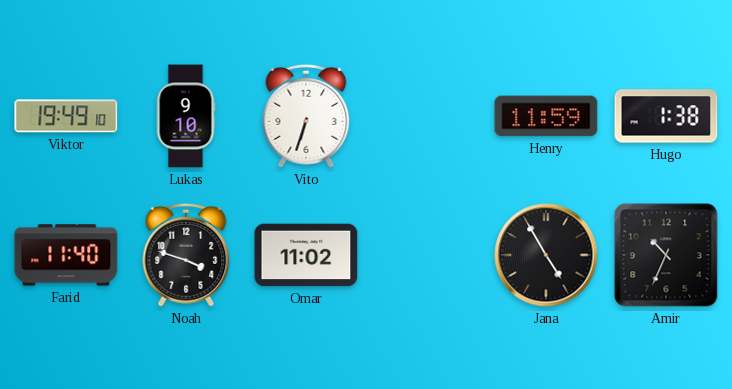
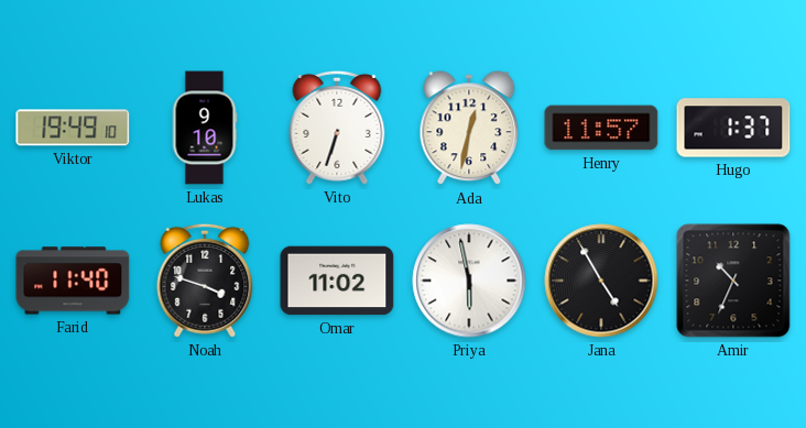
Ada: none -> 12:32
Henry: 11:59 -> 11:57
Hugo: 1:38 -> 1:37
Priya: none -> 5:58
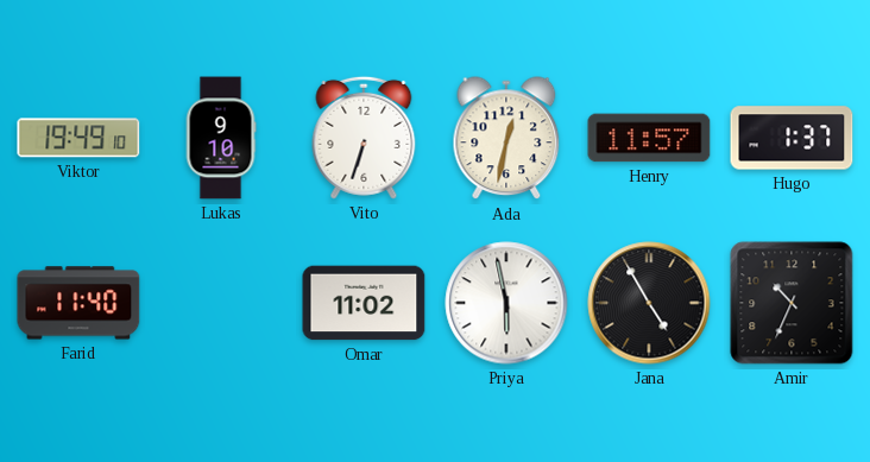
Noah: 3:48 -> none
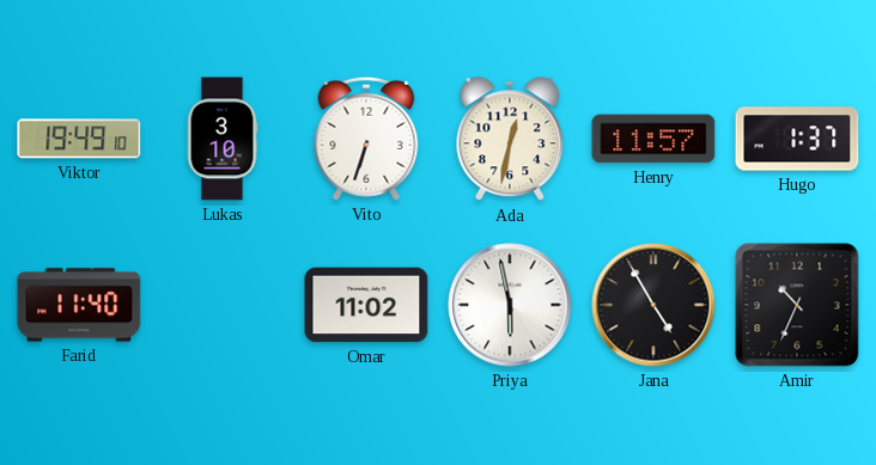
Lukas: 9:10 -> 3:10
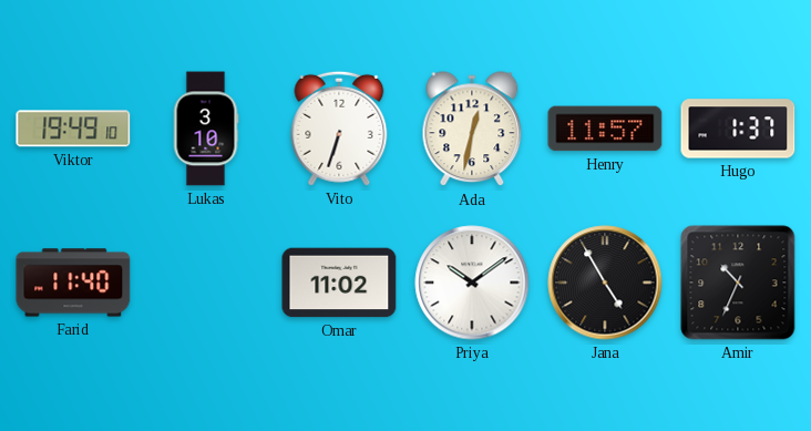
Priya: 5:58 -> 10:09
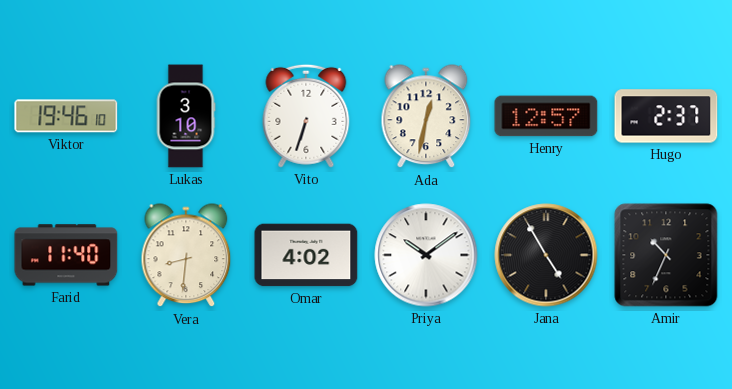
Viktor: 19:49 -> 19:46
Henry: 11:57 -> 12:57
Hugo: 1:37 -> 2:37
Vera: none -> 8:31
Omar: 11:02 -> 4:02
